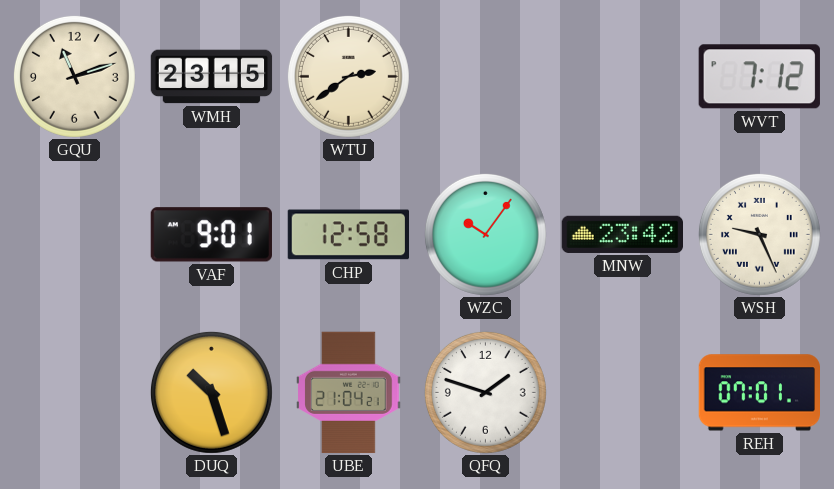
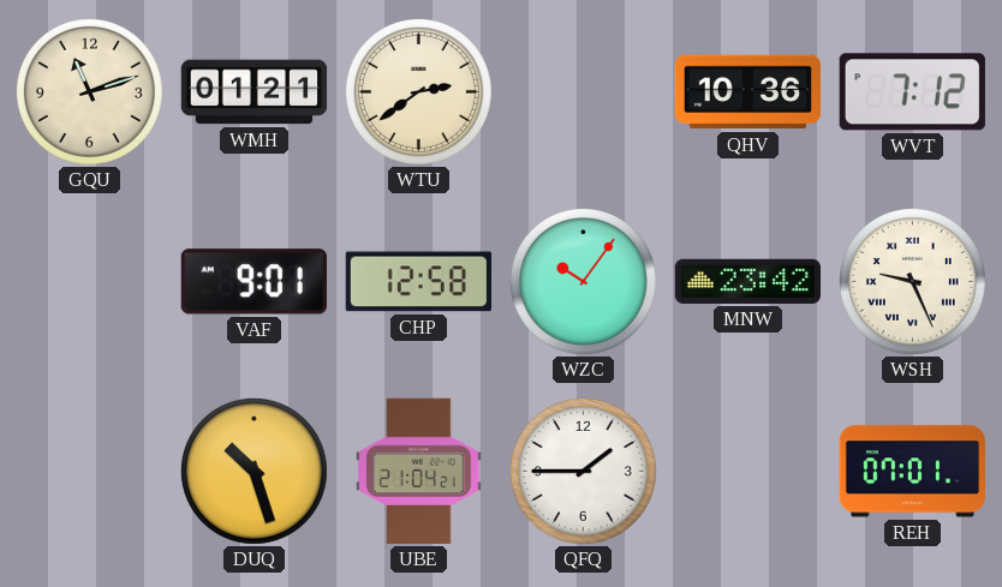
WMH: 23:15 -> 01:21
QHV: none -> 10:36
QFQ: 1:48 -> 1:45
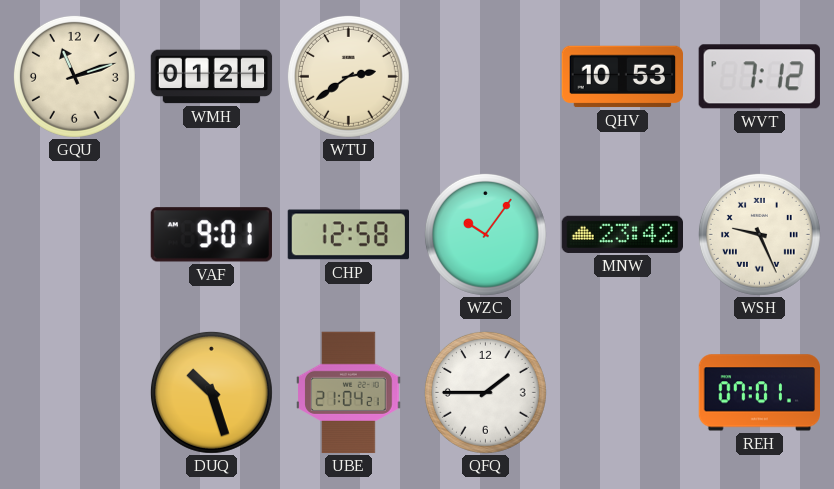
QHV: 10:36 -> 10:53
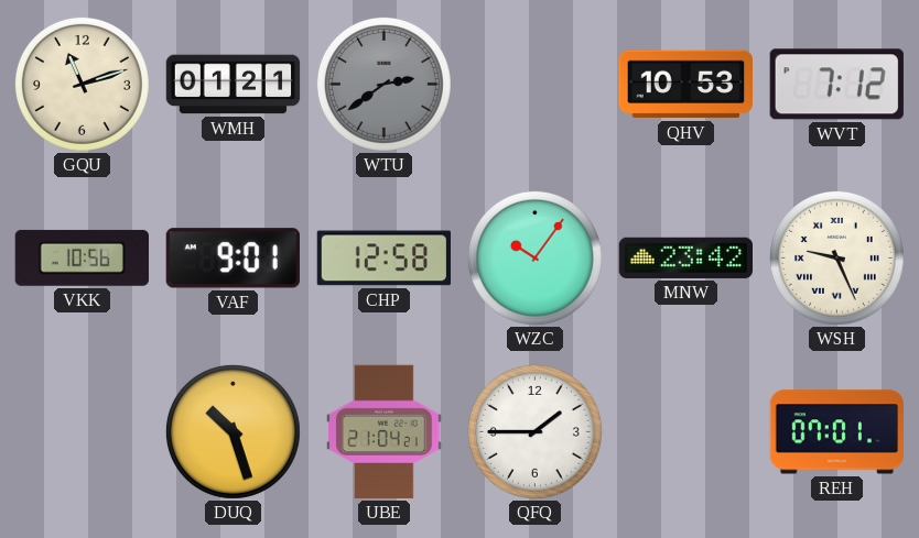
WTU dial: cream -> grey
VKK: none -> 10:56
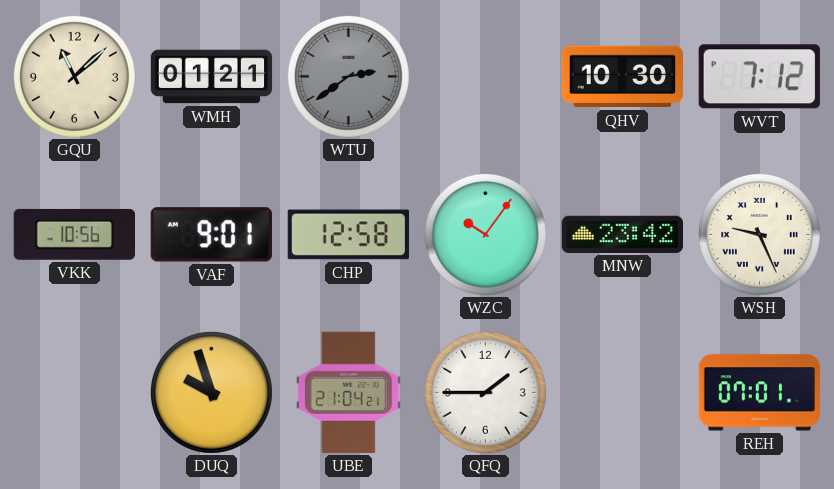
GQU: 11:12 -> 11:08
QHV: 10:53 -> 10:30
DUQ: 10:27 -> 9:57
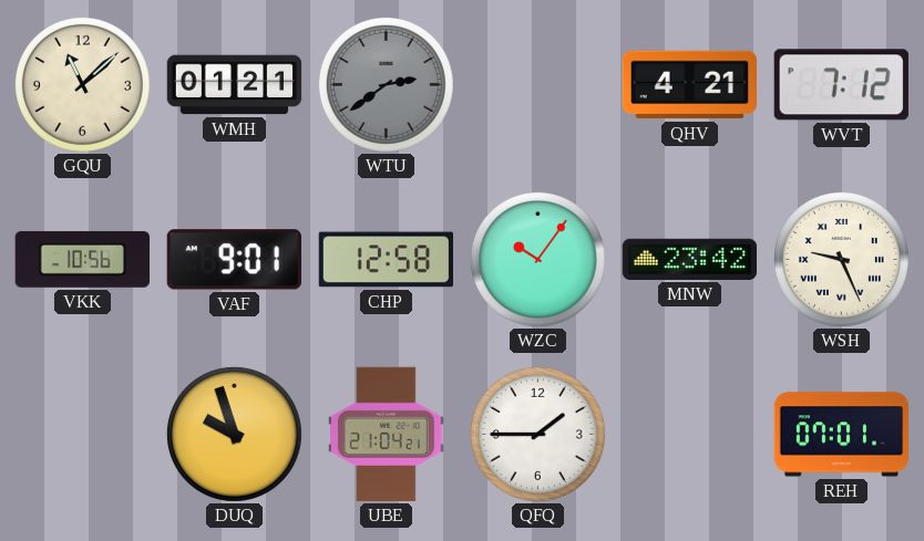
QHV: 10:30 -> 4:21
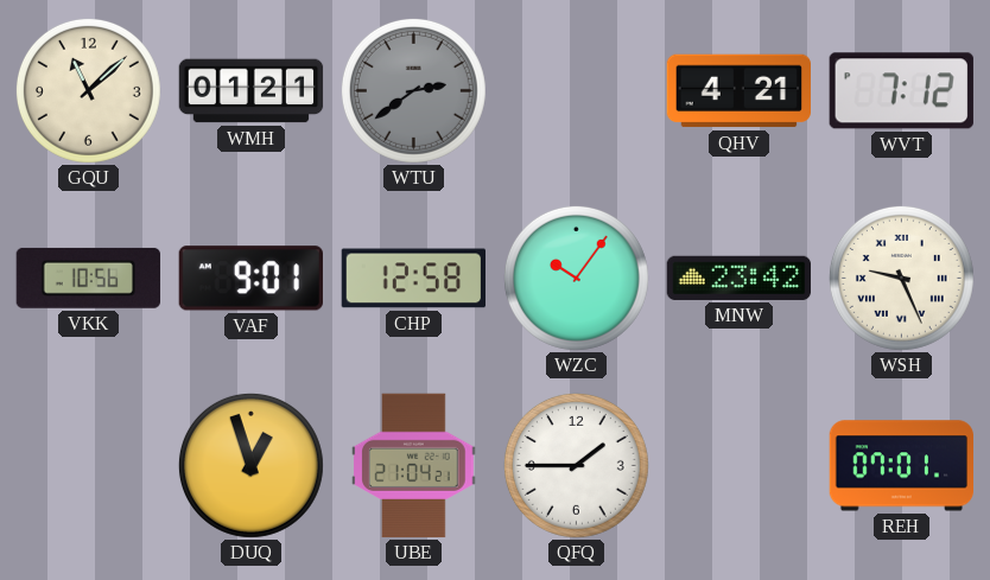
DUQ: 9:57 -> 12:57
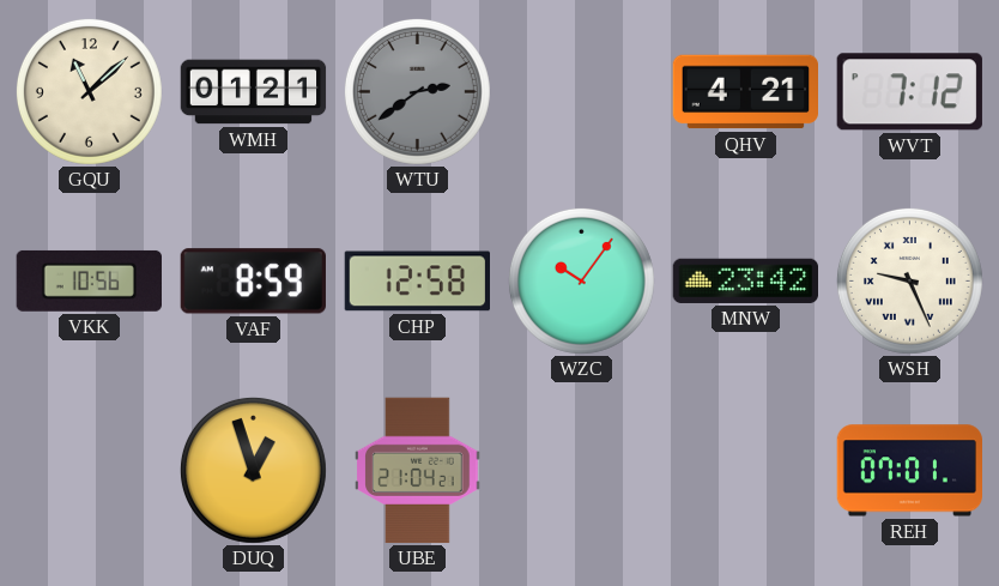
VAF: 9:01 -> 8:59
QFQ: 1:45 -> none
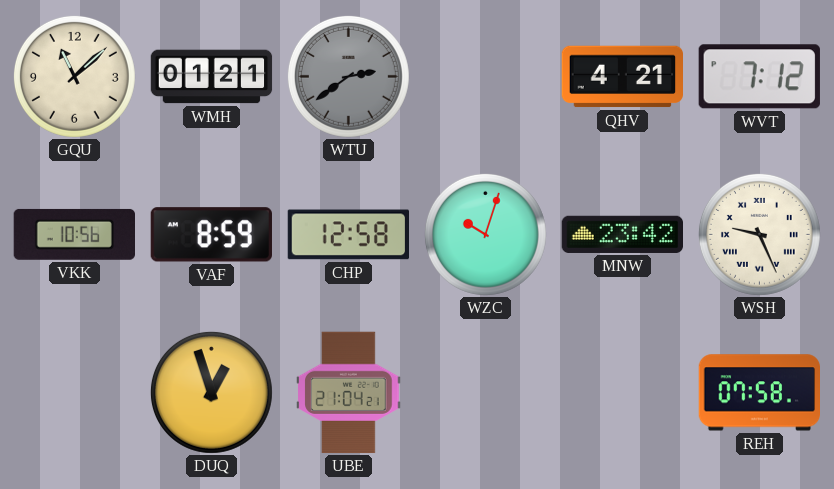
WZC: 10:06 -> 10:03
REH: 07:01 -> 07:58
